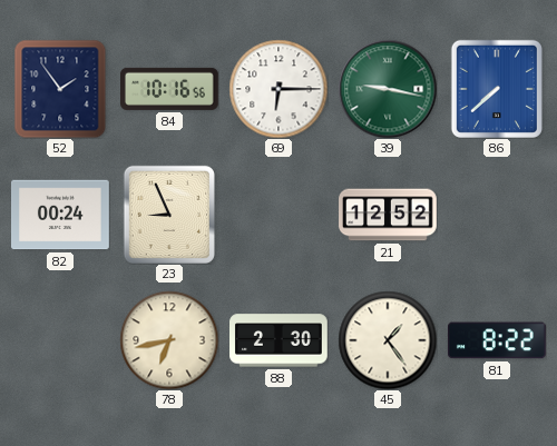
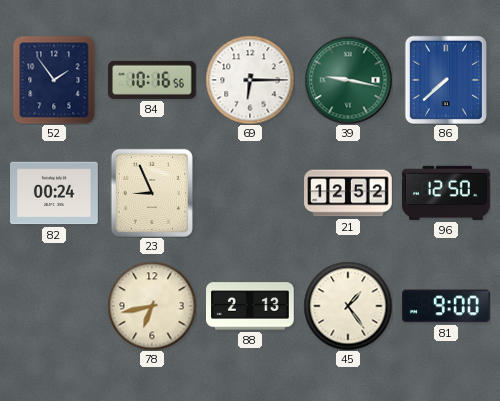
96: none -> 12:50
88: 2:30 -> 2:13
81: 8:22 -> 9:00
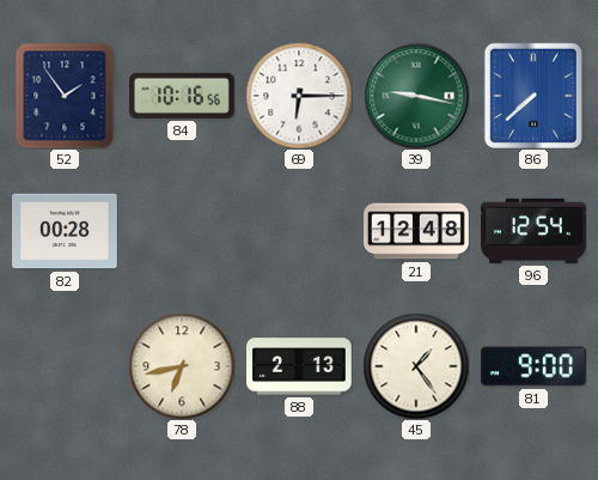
82: 00:24 -> 00:28
23: 8:56 -> none
21: 12:52 -> 12:48
96: 12:50 -> 12:54
